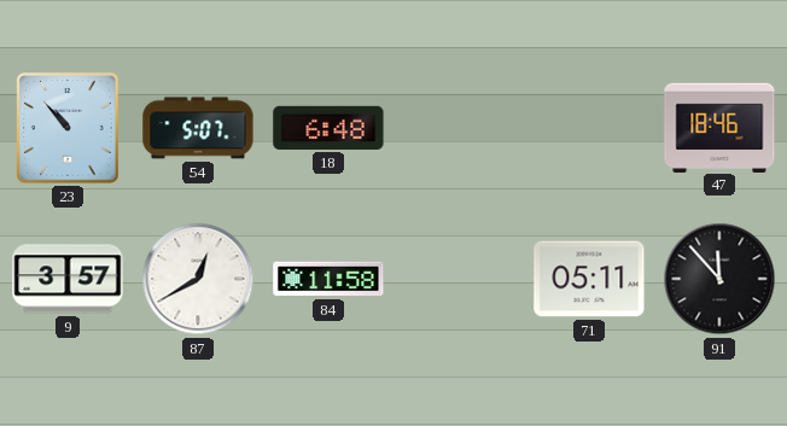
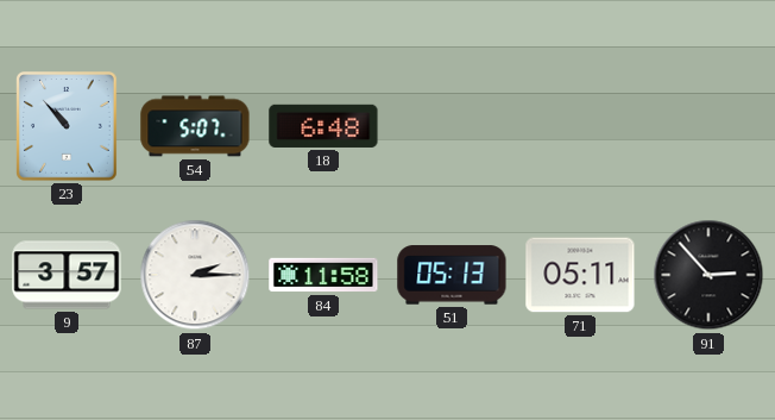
47: 18:46 -> none
87: 12:40 -> 2:15
51: none -> 05:13
91: 11:53 -> 2:53
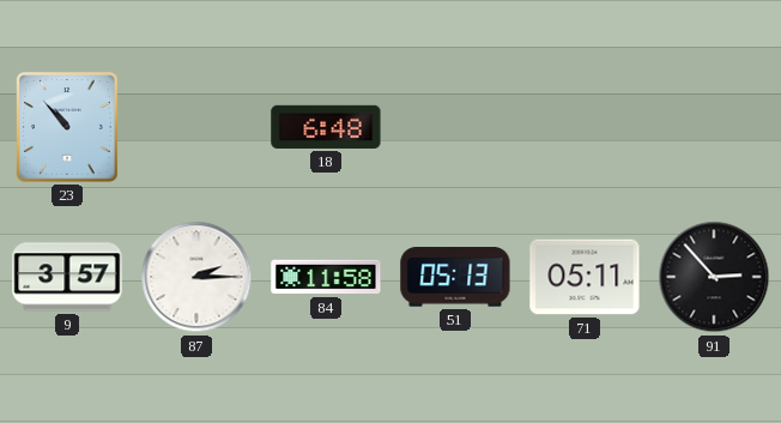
54: 5:07 -> none
